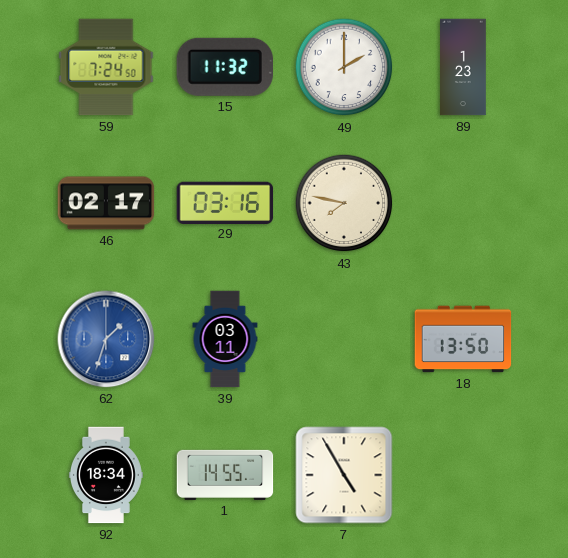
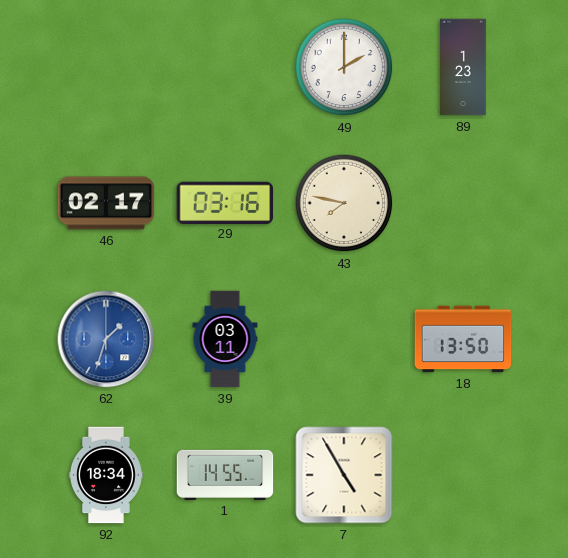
59: 7:24 -> none
15: 11:32 -> none
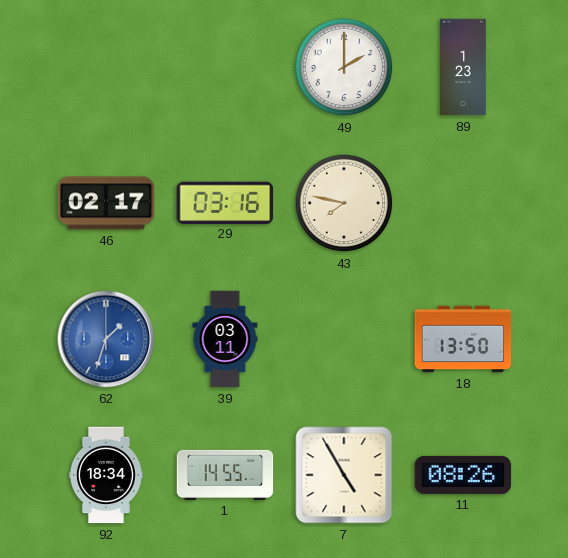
11: none -> 08:26
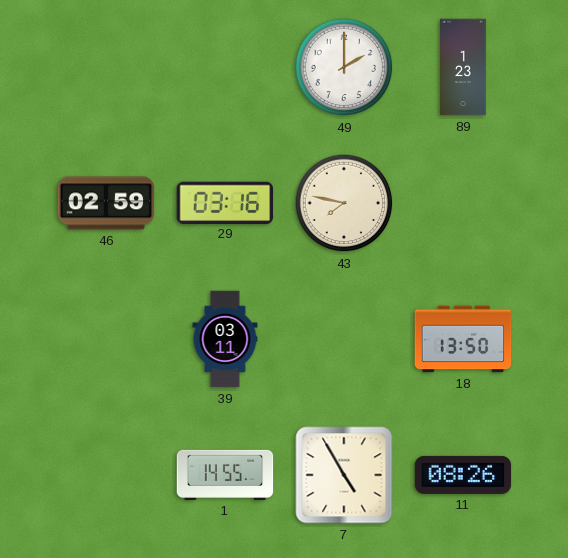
46: 02:17 -> 02:59
62: 1:33 -> none
92: 18:34 -> none
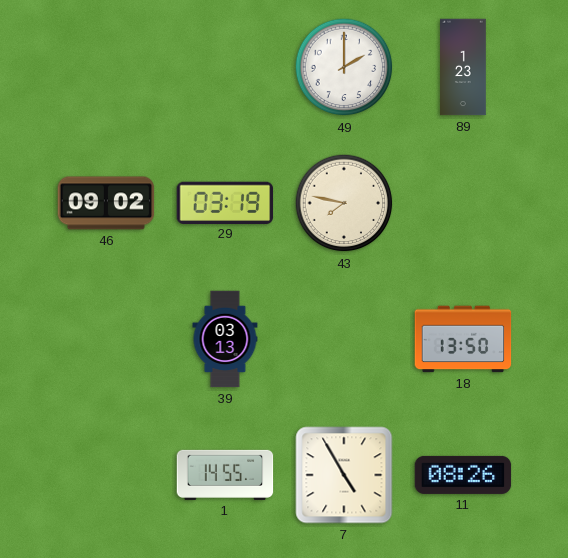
46: 02:59 -> 09:02
29: 03:16 -> 03:19
39: 03:11 -> 03:13
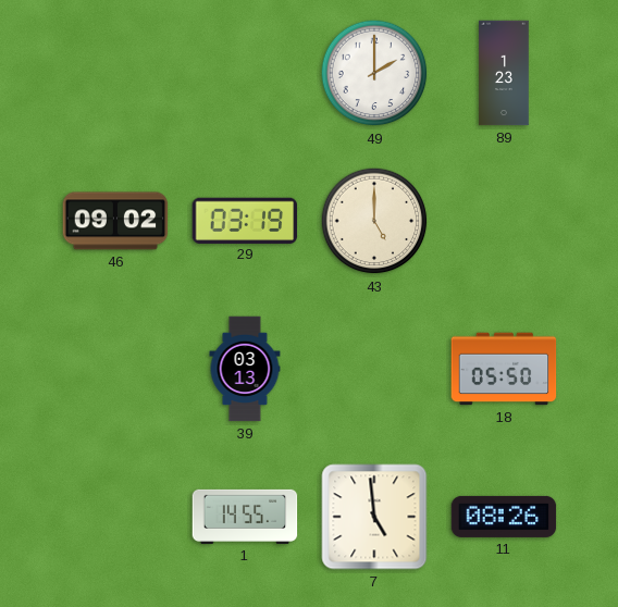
43: 7:47 -> 5:00
18: 13:50 -> 05:50
7: 4:55 -> 4:59
